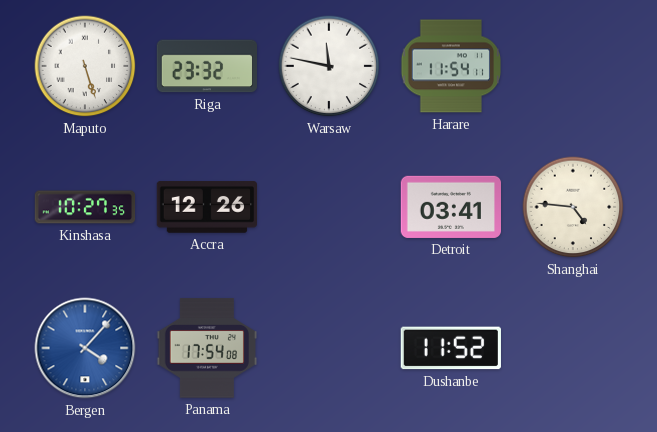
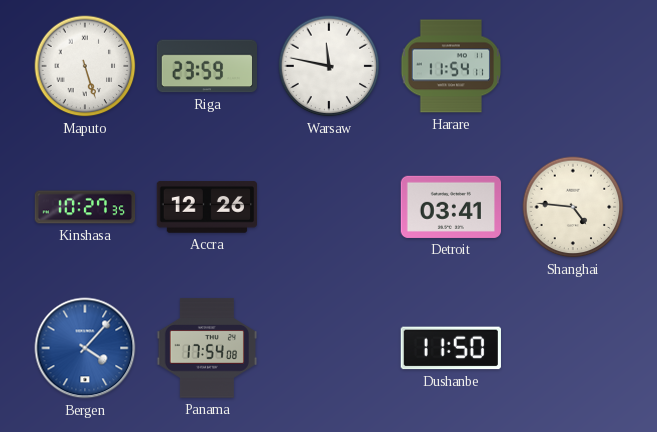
Riga: 23:32 -> 23:59
Dushanbe: 11:52 -> 11:50
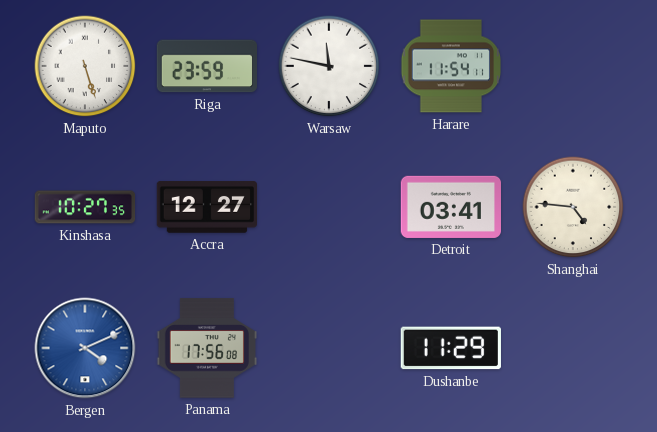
Accra: 12:26 -> 12:27
Bergen: 4:07 -> 4:11
Panama: 17:54 -> 17:56
Dushanbe: 11:50 -> 11:29
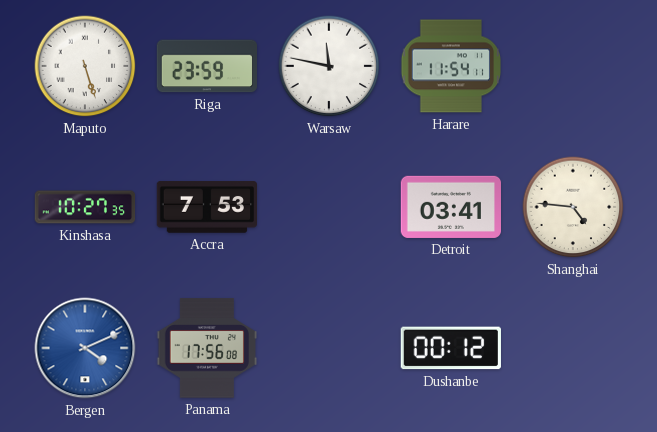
Accra: 12:27 -> 7:53
Dushanbe: 11:29 -> 00:12
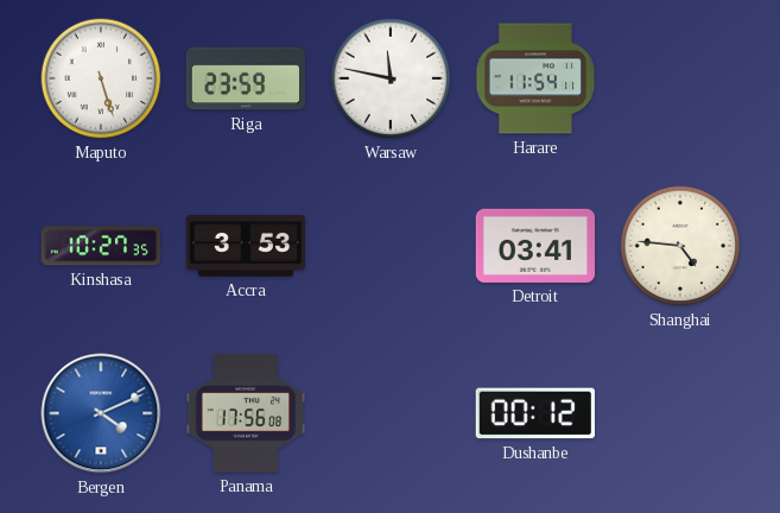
Accra: 7:53 -> 3:53
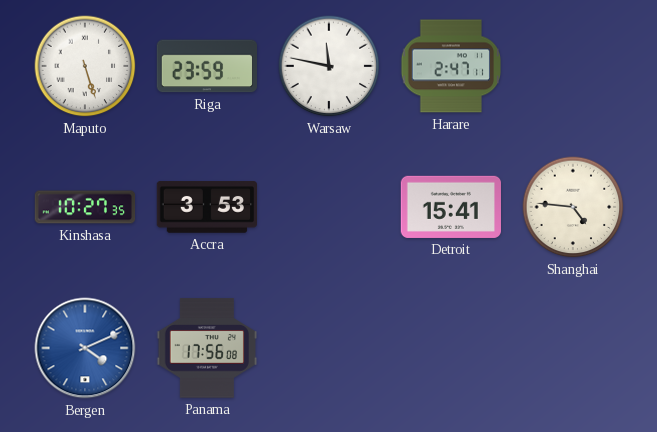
Harare: 11:54 -> 2:47
Detroit: 03:41 -> 15:41
Dushanbe: 00:12 -> none
